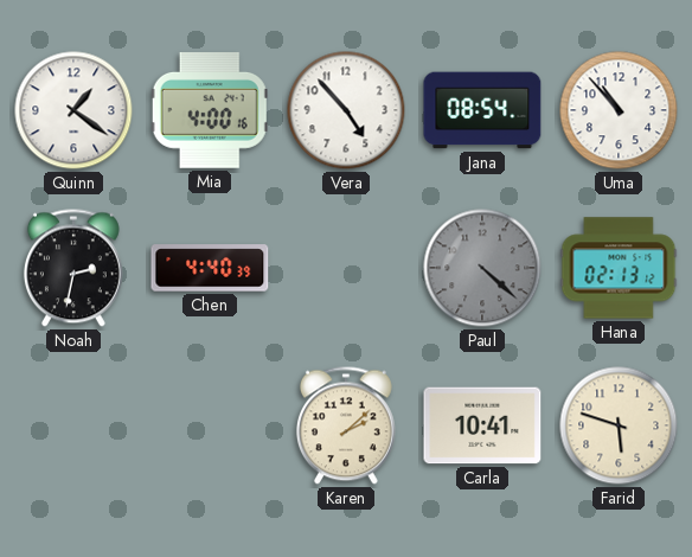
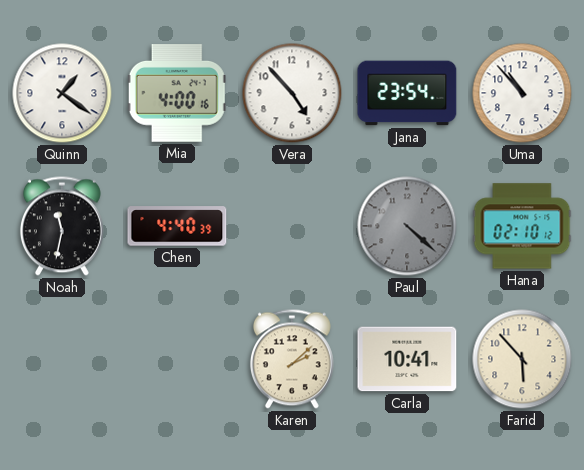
Jana: 08:54 -> 23:54
Noah: 2:32 -> 11:32
Hana: 02:13 -> 02:10
Farid: 5:48 -> 5:53
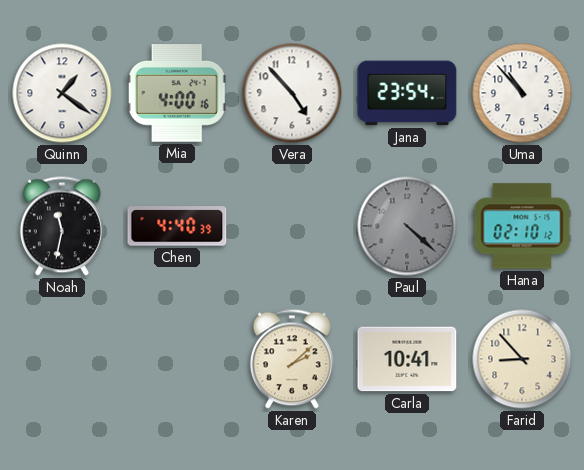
Farid: 5:53 -> 8:53
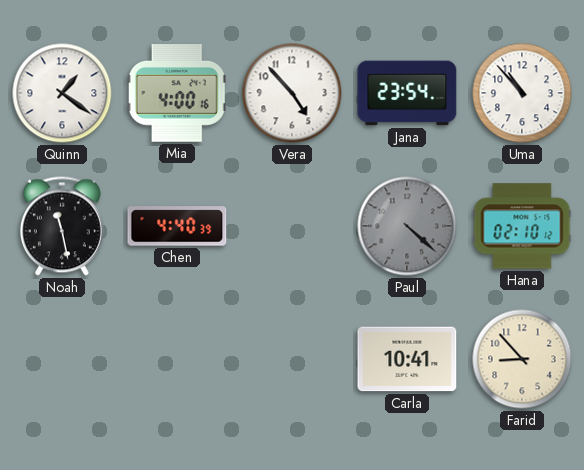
Noah: 11:32 -> 11:28
Karen: 2:08 -> none
